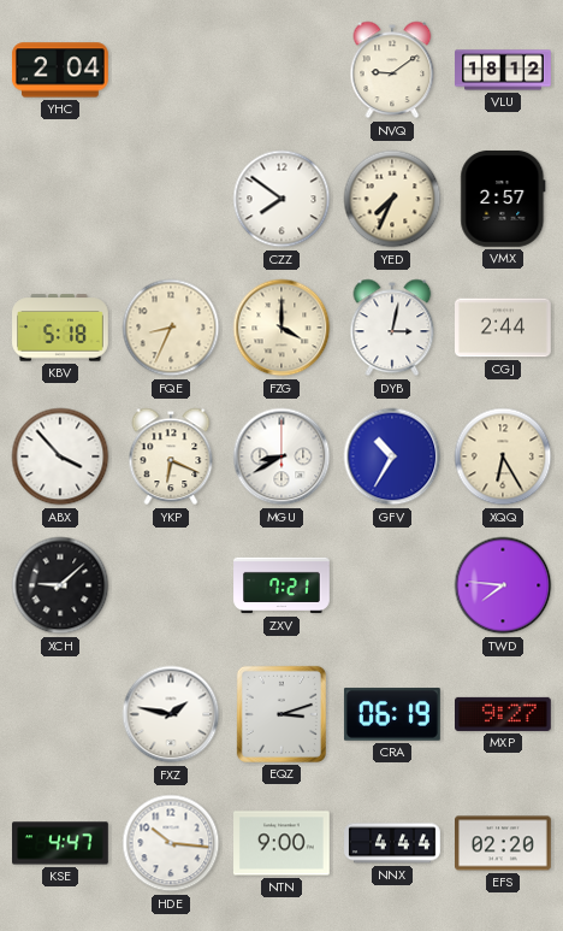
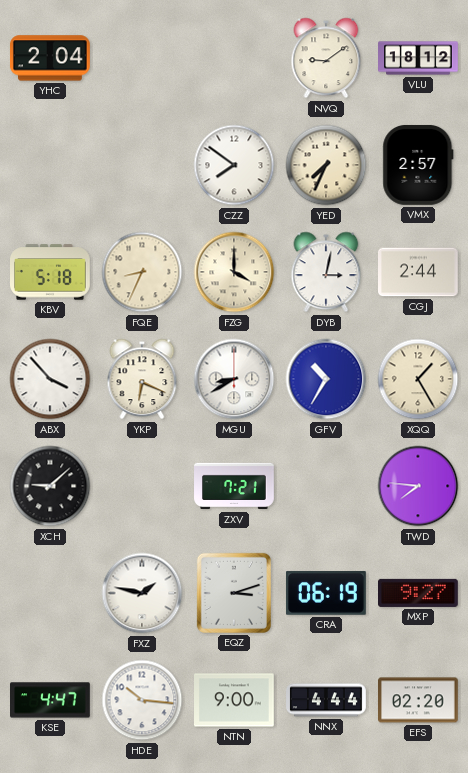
XQQ: 6:25 -> 1:25
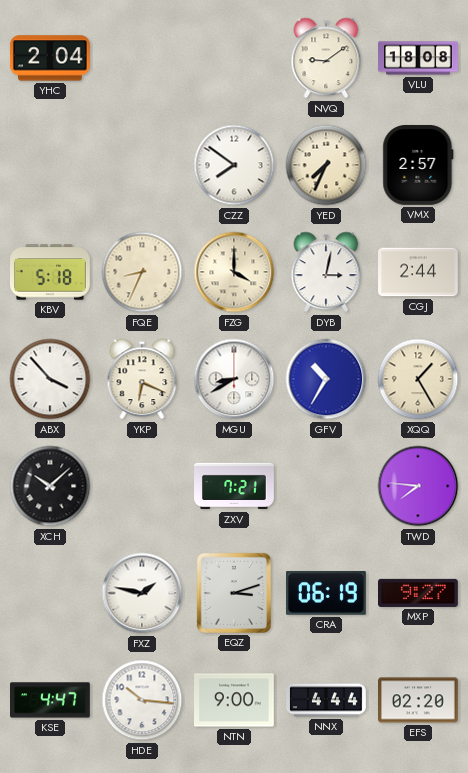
VLU: 18:12 -> 18:08
XCH: 9:08 -> 10:08
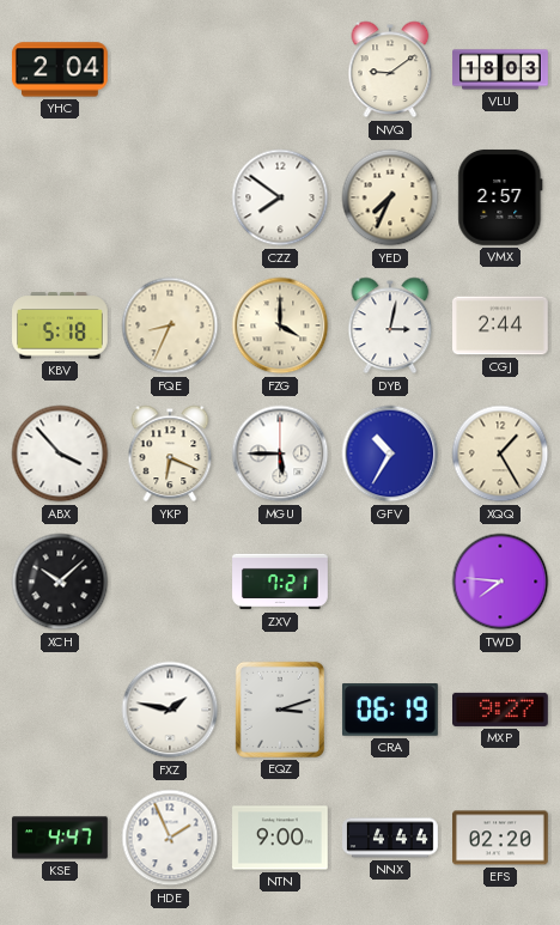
VLU: 18:08 -> 18:03
MGU: 8:40 -> 5:45
HDE: 10:16 -> 1:56
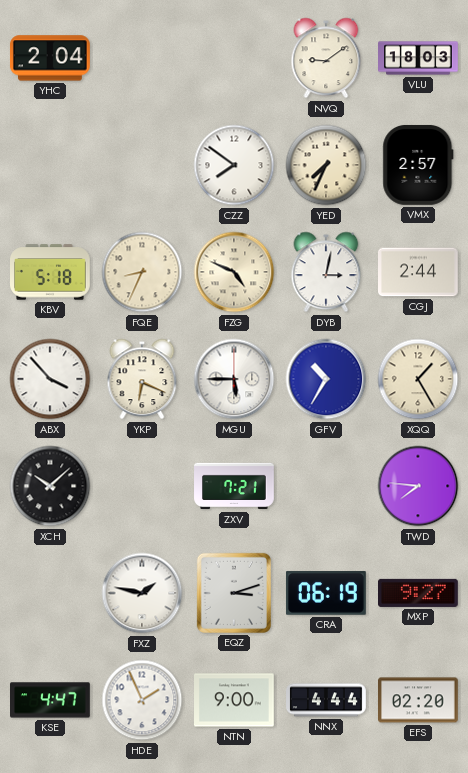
FZG: 4:00 -> 4:49
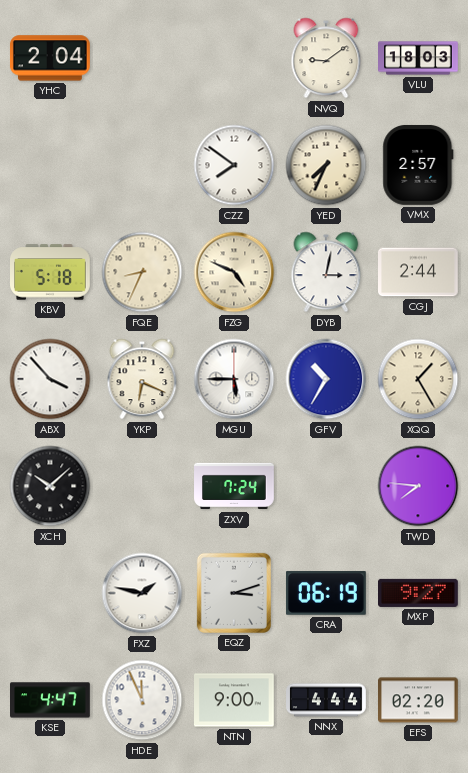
ZXV: 7:21 -> 7:24
HDE: 1:56 -> 11:56
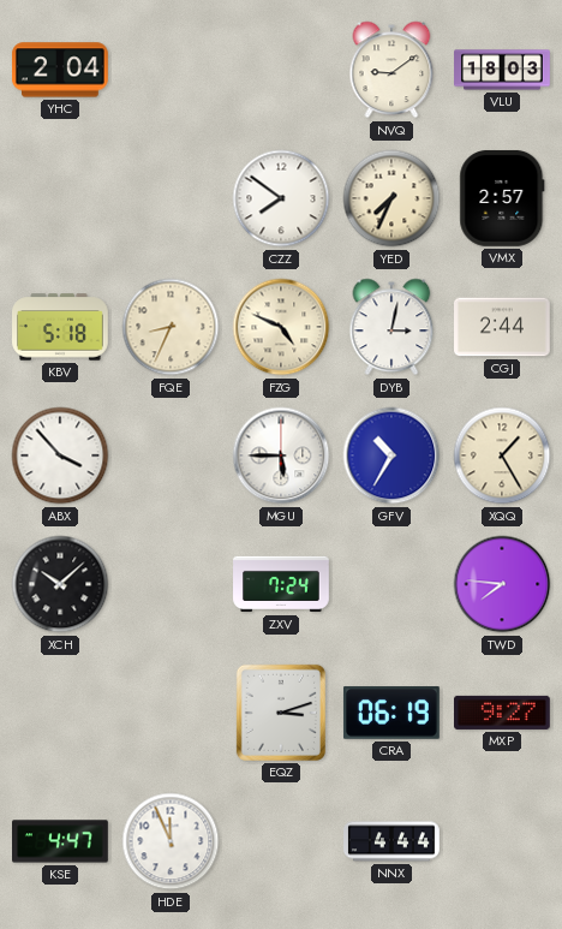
YKP: 6:19 -> none
FXZ: 1:47 -> none
NTN: 9:00 -> none
EFS: 02:20 -> none
